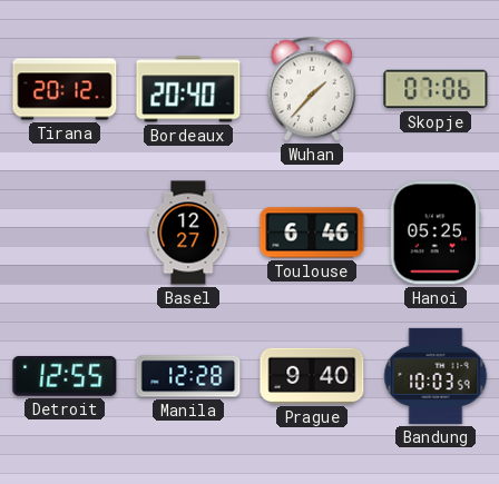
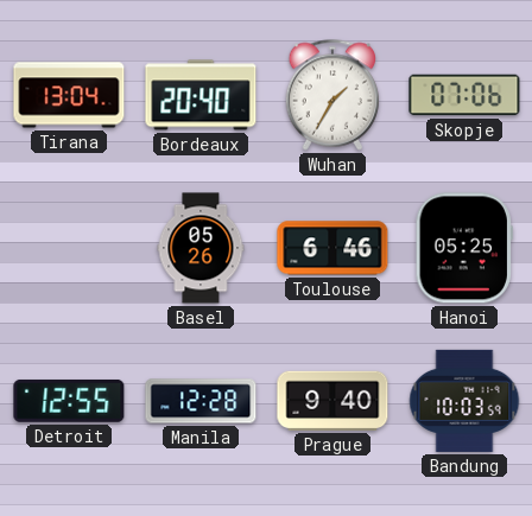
Tirana: 20:12 -> 13:04
Wuhan: 1:37 -> 1:35
Basel: 12:27 -> 05:26
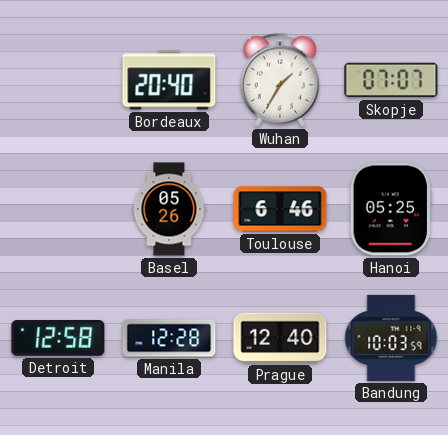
Tirana: 13:04 -> none
Skopje: 07:06 -> 07:07
Detroit: 12:55 -> 12:58
Prague: 9:40 -> 12:40
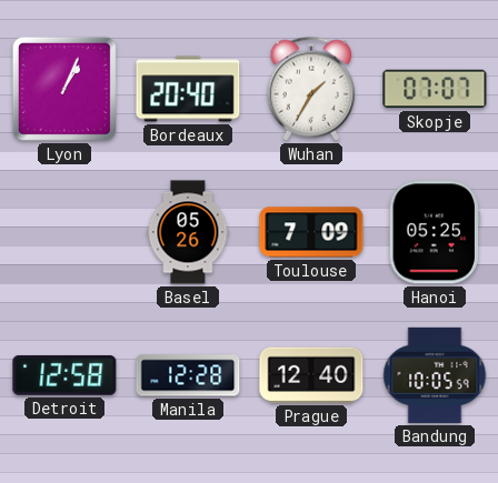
Lyon: none -> 1:04
Toulouse: 6:46 -> 7:09
Bandung: 10:03 -> 10:05
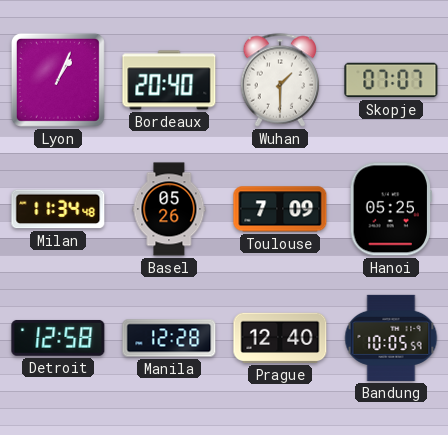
Wuhan: 1:35 -> 1:30
Milan: none -> 11:34
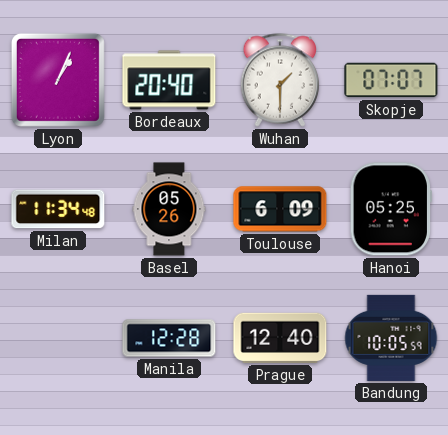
Toulouse: 7:09 -> 6:09
Detroit: 12:58 -> none
